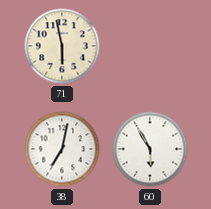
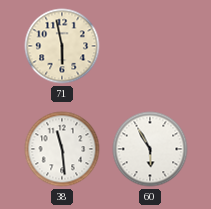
38: 7:02 -> 11:29
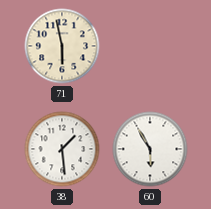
38: 11:29 -> 1:29
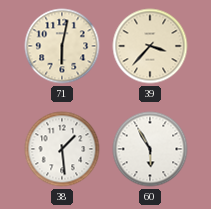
71: 5:58 -> 6:02
39: none -> 3:37
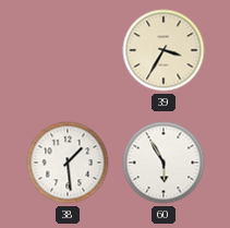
71: 6:02 -> none
39: 3:37 -> 3:35
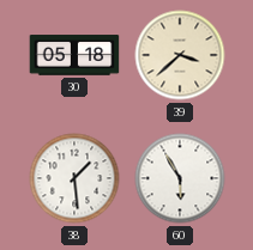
30: none -> 05:18
39: 3:35 -> 3:38
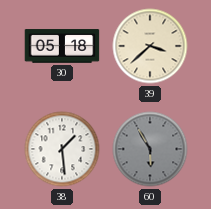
60 dial: white -> grey
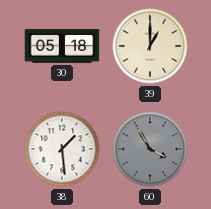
39: 3:38 -> 1:00
60: 5:55 -> 3:55
